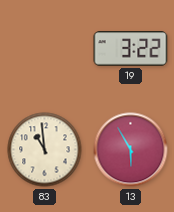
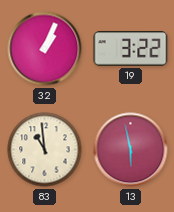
32: none -> 1:04
13: 5:55 -> 5:58
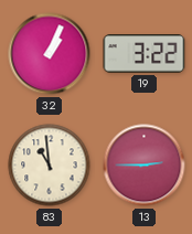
13: 5:58 -> 2:45
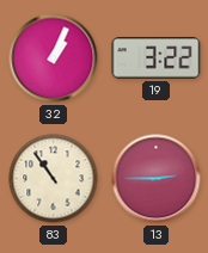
83: 10:59 -> 10:54
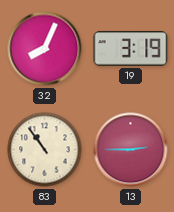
32: 1:04 -> 8:04
19: 3:22 -> 3:19
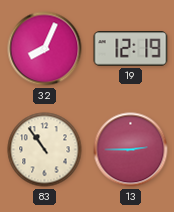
19: 3:19 -> 12:19
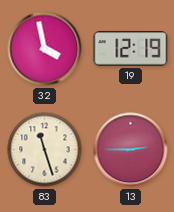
32: 8:04 -> 3:58
83: 10:54 -> 11:27
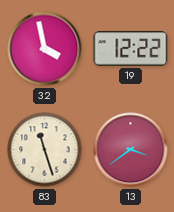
19: 12:19 -> 12:22
13: 2:45 -> 3:39
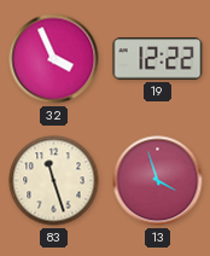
32: 3:58 -> 3:56
13: 3:39 -> 3:57
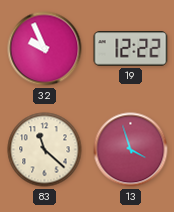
32: 3:56 -> 9:56
83: 11:27 -> 11:22
